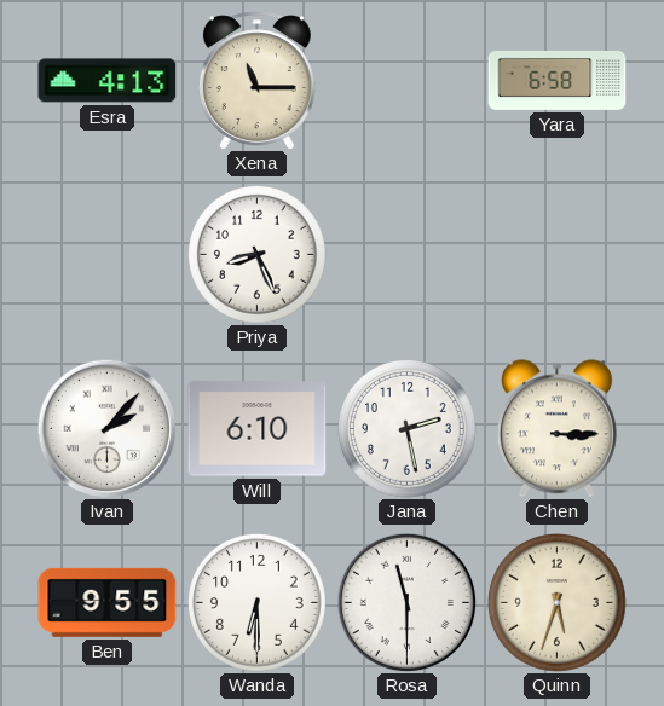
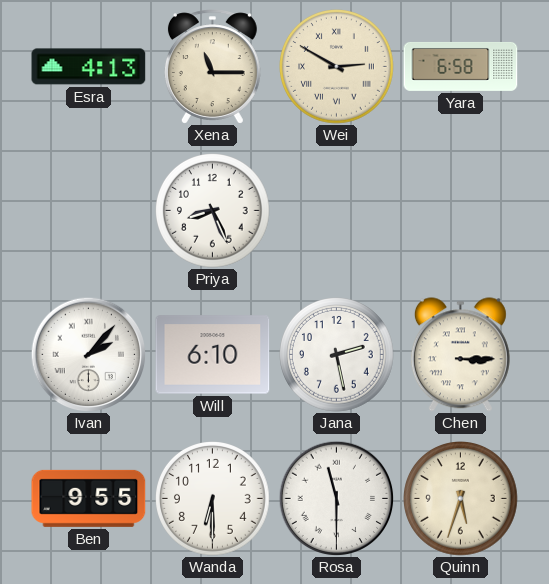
Wei: none -> 2:50
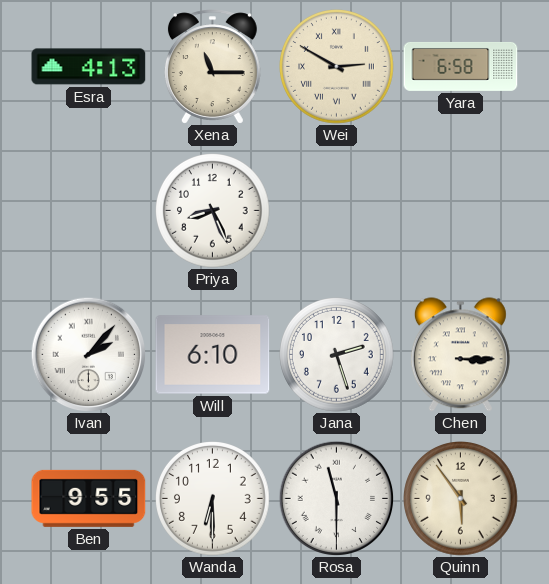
Jana: 2:28 -> 2:27
Quinn: 5:33 -> 5:54
